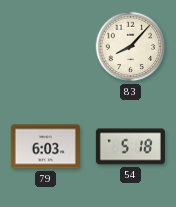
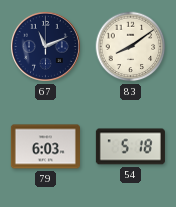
67: none -> 11:11
83: 8:07 -> 8:09
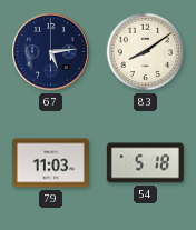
67: 11:11 -> 5:14
79: 6:03 -> 11:03
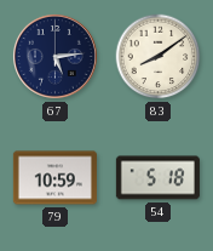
79: 11:03 -> 10:59
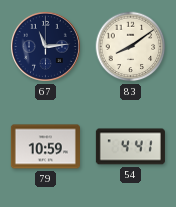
67: 5:14 -> 11:14
54: 5:18 -> 4:41
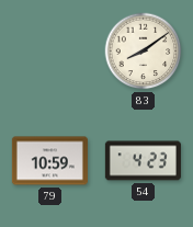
67: 11:14 -> none
54: 4:41 -> 4:23
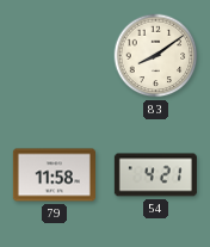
79: 10:59 -> 11:58
54: 4:23 -> 4:21
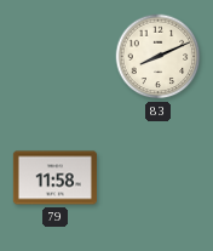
83: 8:09 -> 8:11
54: 4:21 -> none
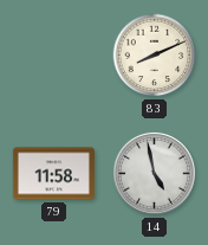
14: none -> 4:58
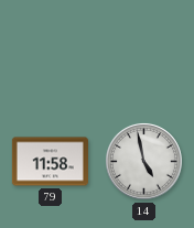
83: 8:11 -> none
